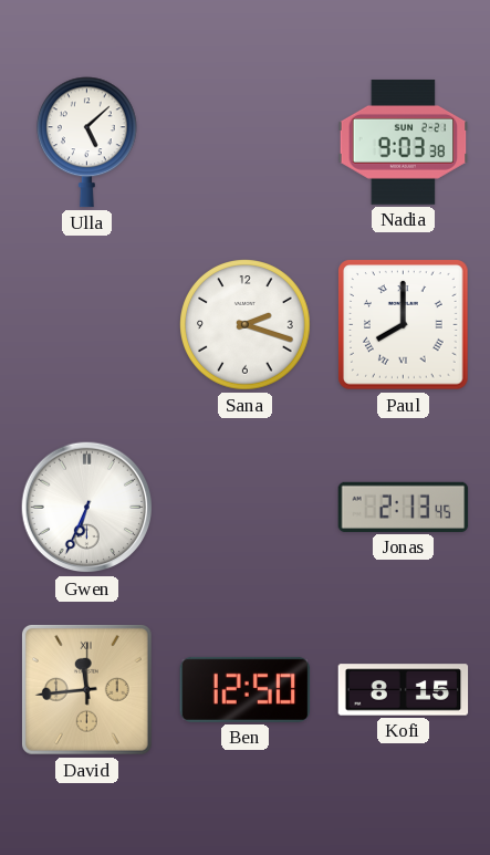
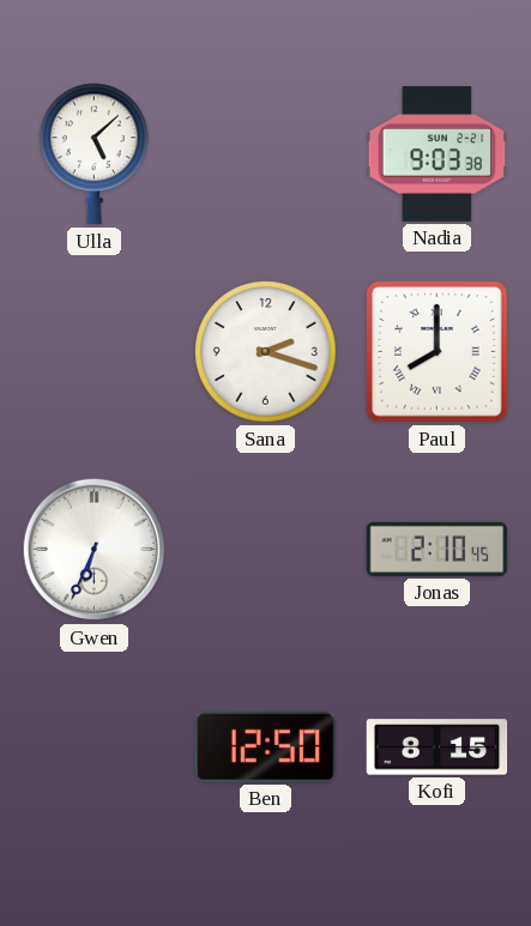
Jonas: 2:13 -> 2:10
David: 11:44 -> none
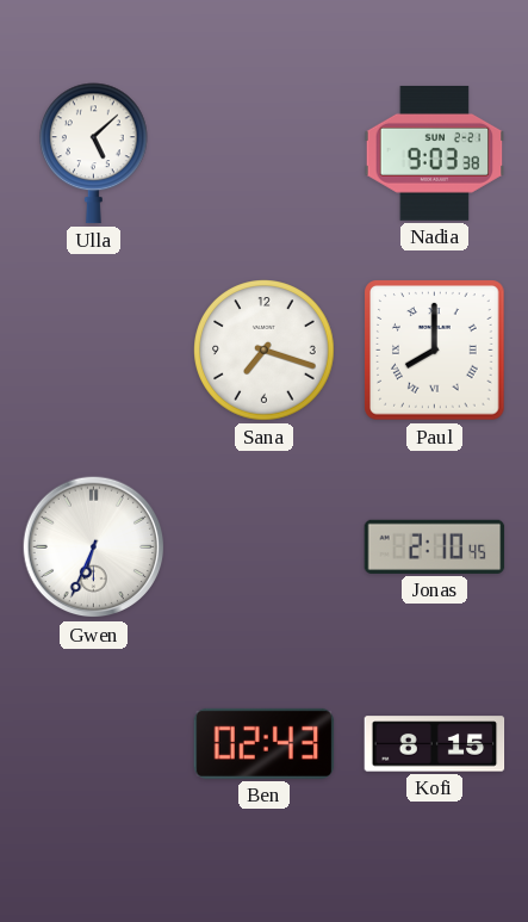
Sana: 2:18 -> 7:18
Ben: 12:50 -> 02:43
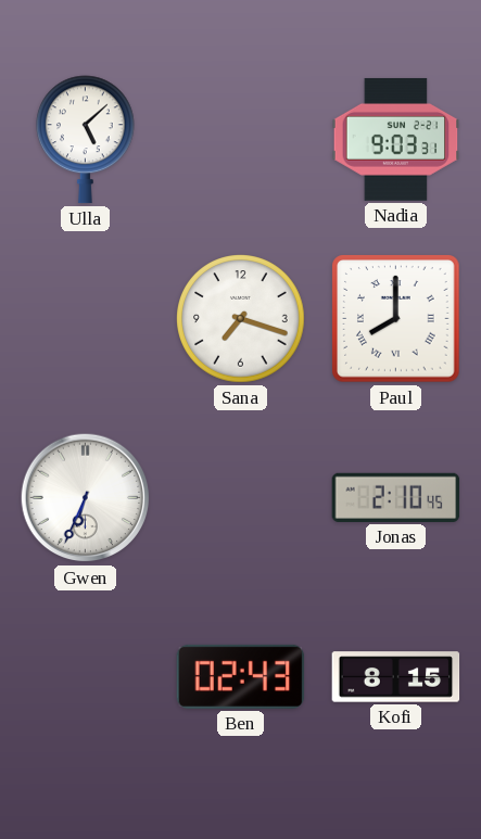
Nadia: 9:03:38 -> 9:03:31
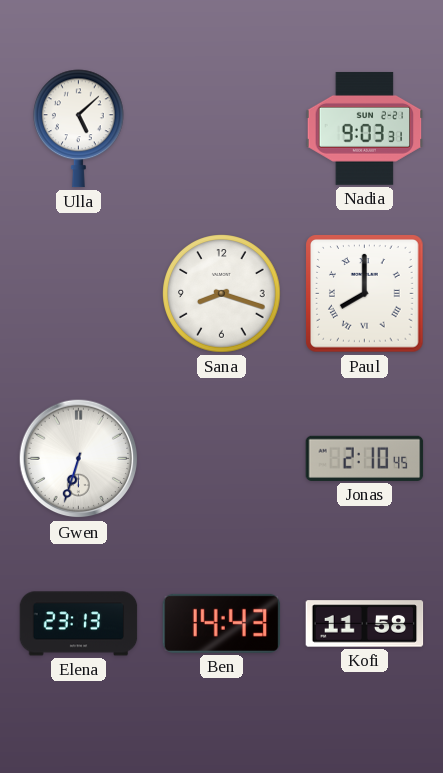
Sana: 7:18 -> 8:18
Gwen: 6:34 -> 6:33
Elena: none -> 23:13
Ben: 02:43 -> 14:43
Kofi: 8:15 -> 11:58
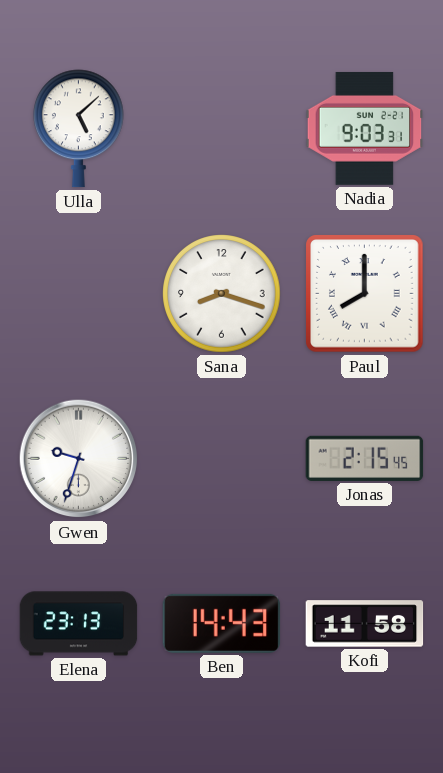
Gwen: 6:33 -> 9:33
Jonas: 2:10 -> 2:15
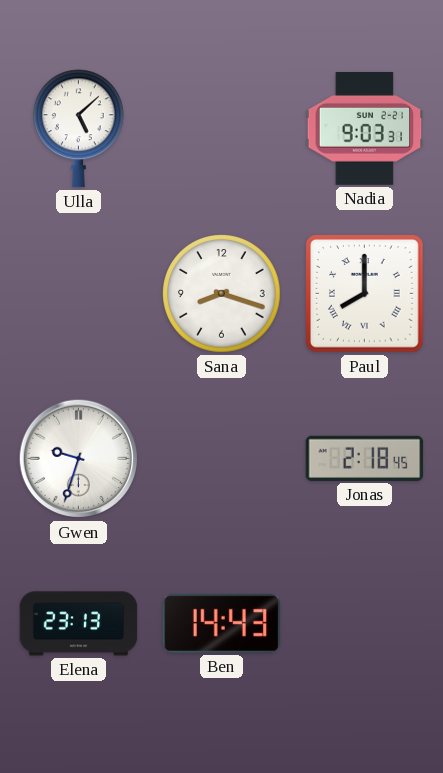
Jonas: 2:15 -> 2:18
Kofi: 11:58 -> none
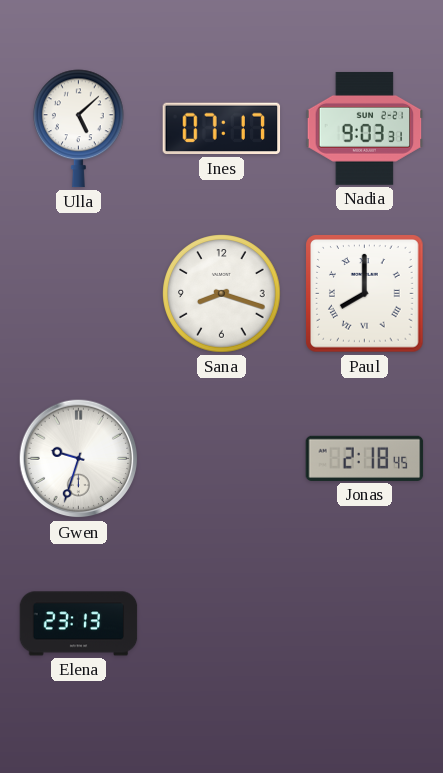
Ines: none -> 07:17
Ben: 14:43 -> none
